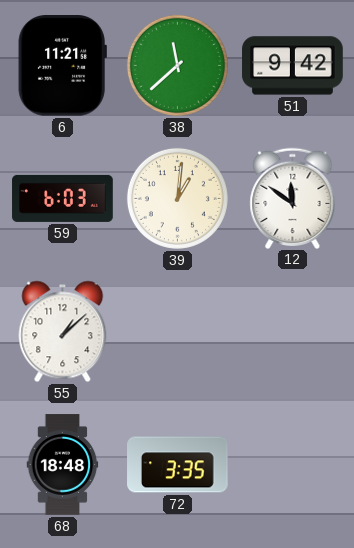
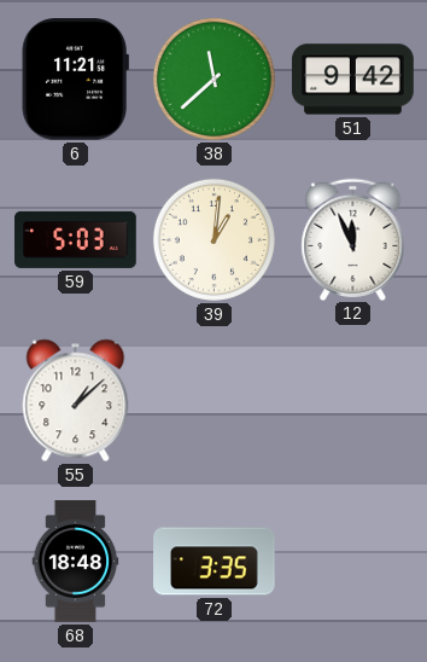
59: 6:03 -> 5:03
12: 11:51 -> 11:56
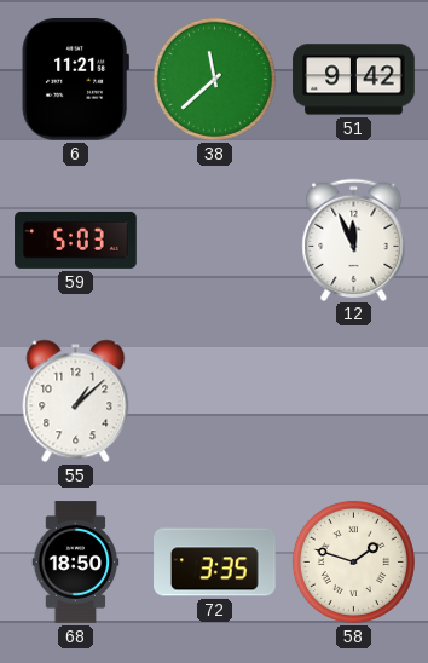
39: 1:01 -> none
68: 18:48 -> 18:50
58: none -> 1:48
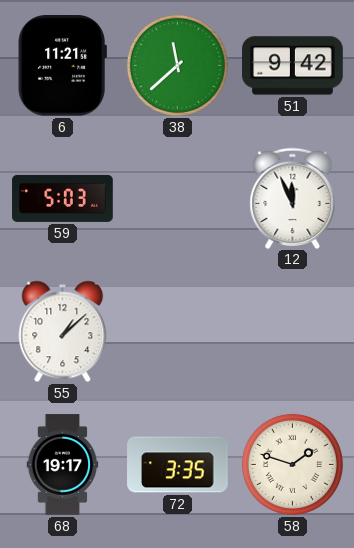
68: 18:50 -> 19:17
